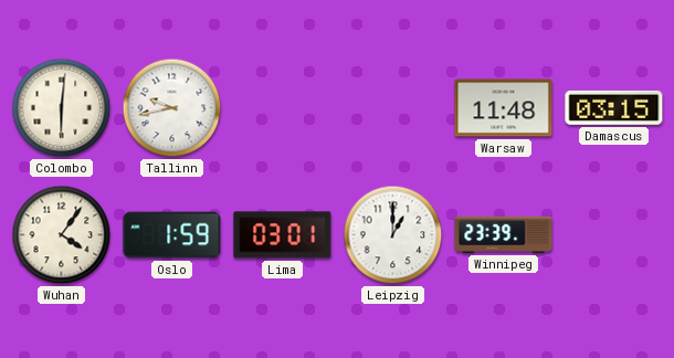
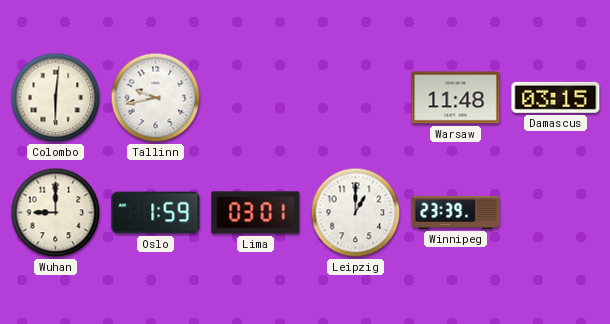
Wuhan: 4:06 -> 9:00
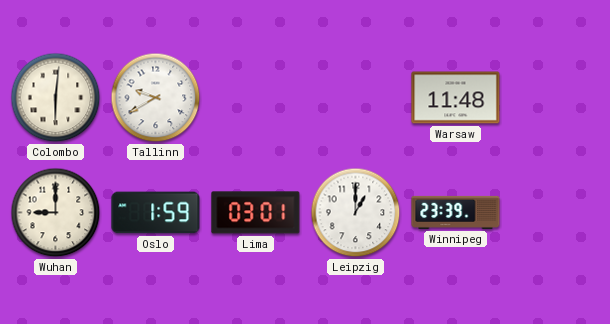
Tallinn: 9:43 -> 9:40
Damascus: 03:15 -> none
